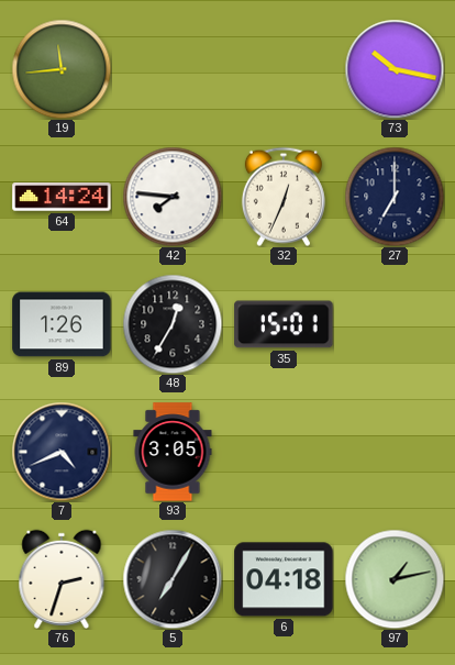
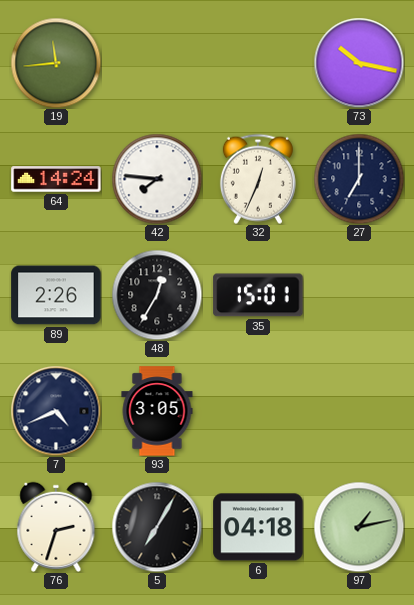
89: 1:26 -> 2:26
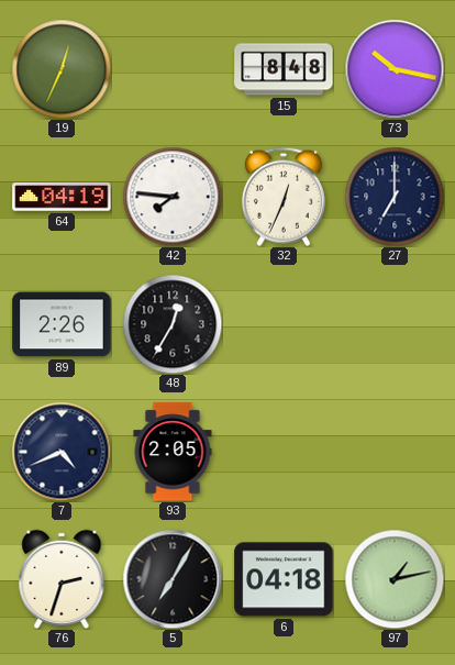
19: 11:44 -> 12:34
15: none -> 8:48
64: 14:24 -> 04:19
35: 15:01 -> none
93: 3:05 -> 2:05
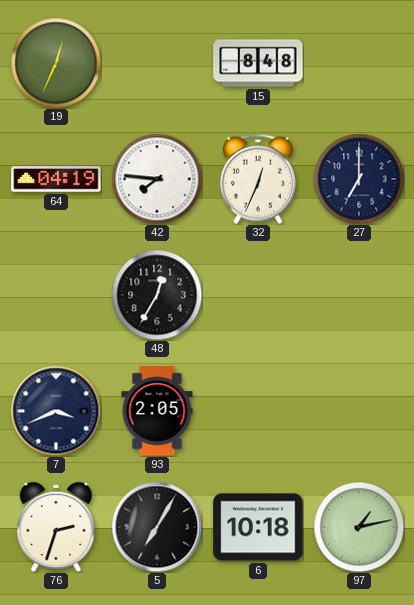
73: 10:17 -> none
89: 2:26 -> none
7: 4:41 -> 3:41
6: 04:18 -> 10:18
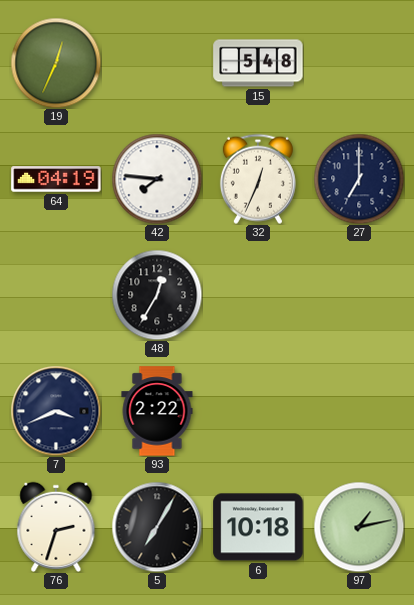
15: 8:48 -> 5:48
93: 2:05 -> 2:22
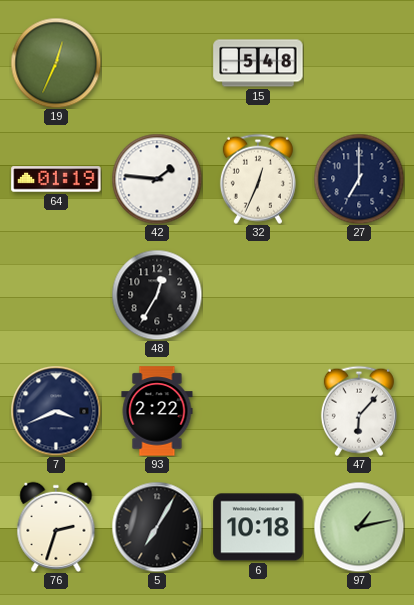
64: 04:19 -> 01:19
42: 7:46 -> 1:46
47: none -> 6:07
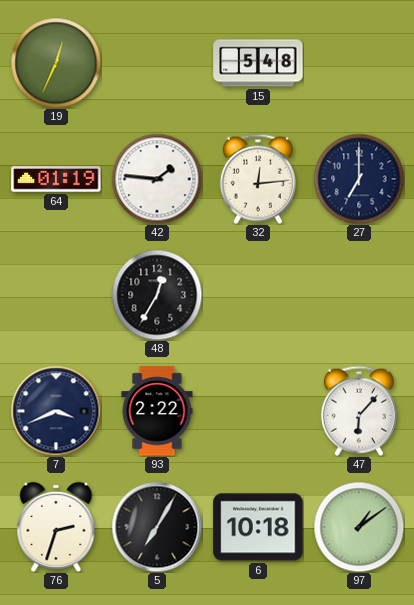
32: 12:34 -> 12:14
97: 1:13 -> 1:09
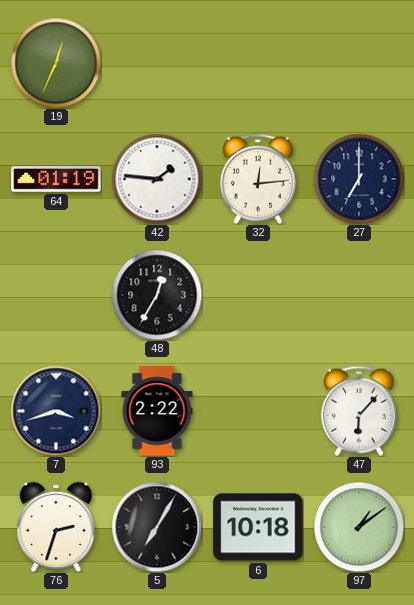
15: 5:48 -> none
7: 3:41 -> 3:42
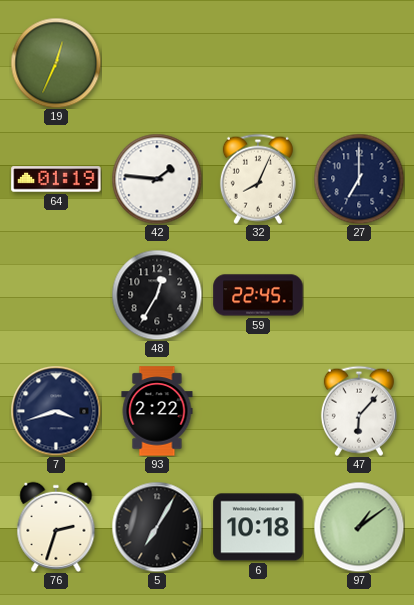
32: 12:14 -> 8:04
59: none -> 22:45
